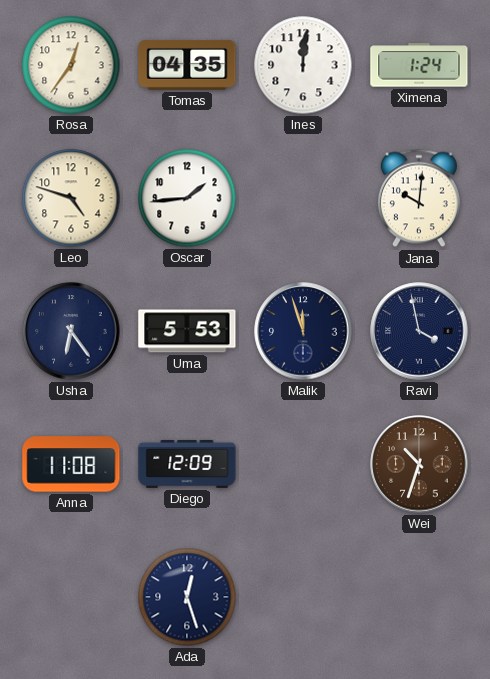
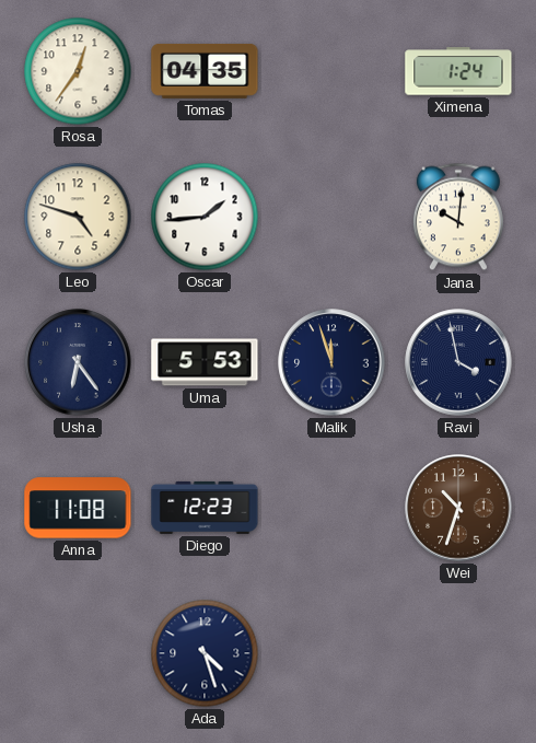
Ines: 12:01 -> none
Diego: 12:09 -> 12:23
Ada: 12:27 -> 4:27
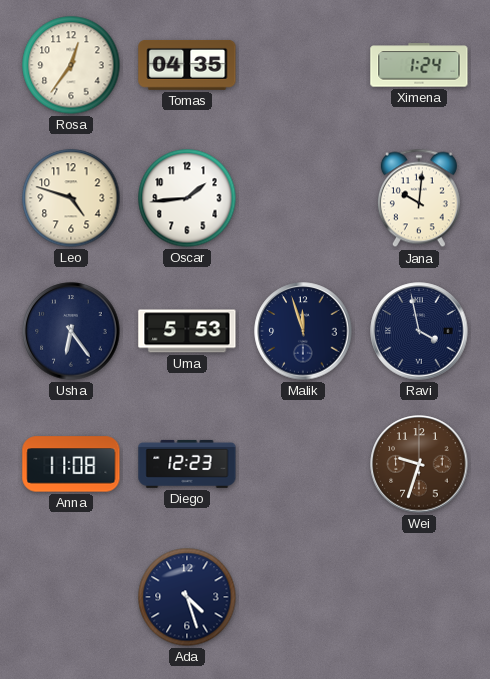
Wei: 10:33 -> 9:33
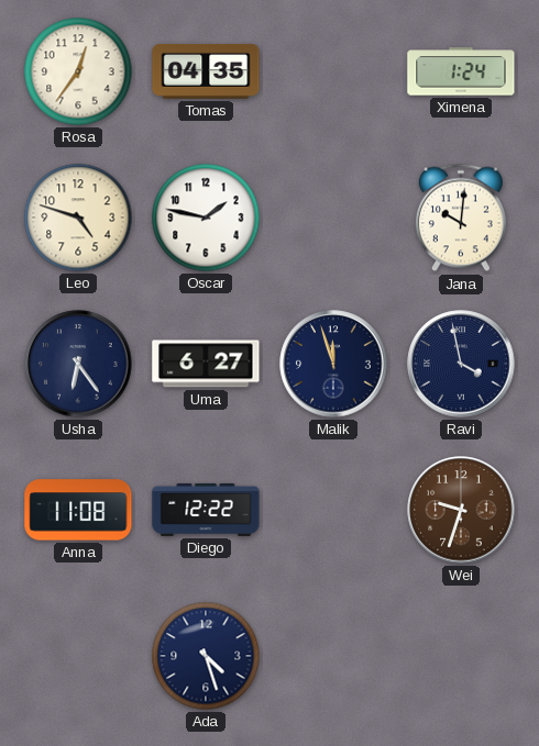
Oscar: 1:44 -> 1:47
Uma: 5:53 -> 6:27
Diego: 12:23 -> 12:22
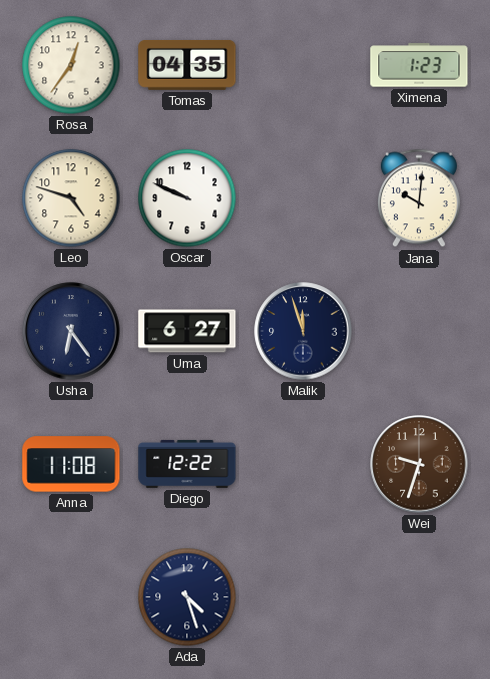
Ximena: 1:24 -> 1:23
Oscar: 1:47 -> 9:49
Ravi: 3:58 -> none
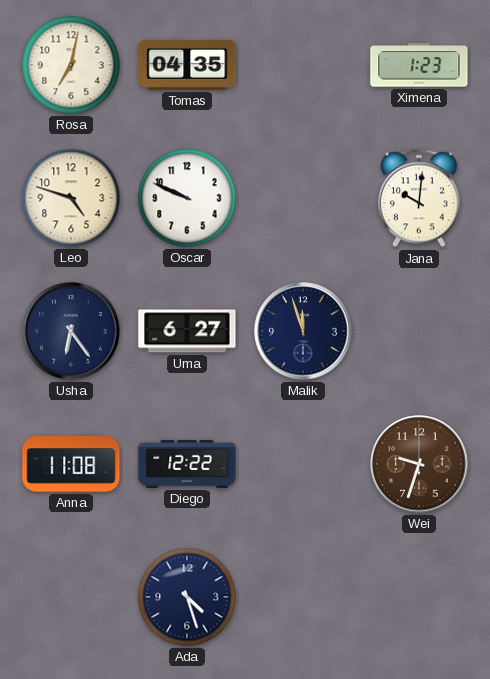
Rosa: 12:36 -> 7:02
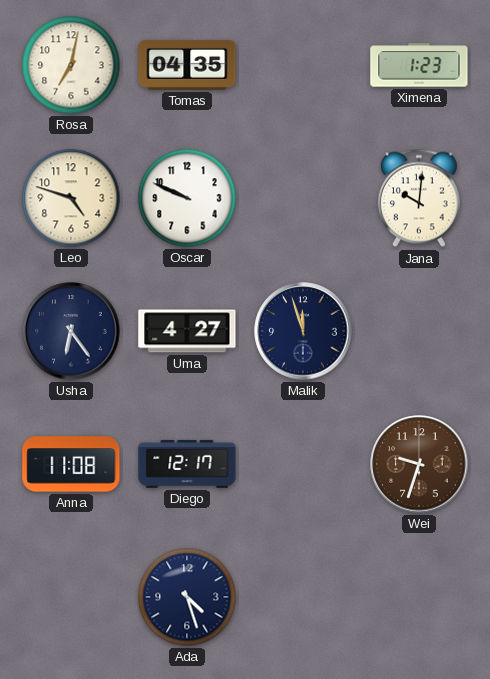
Uma: 6:27 -> 4:27
Diego: 12:22 -> 12:17
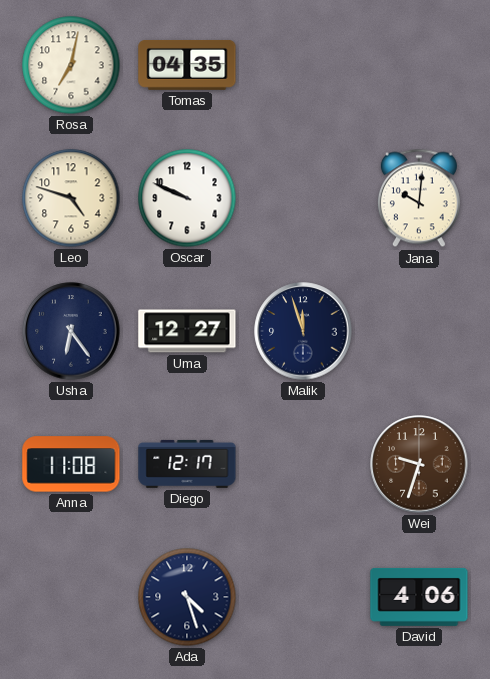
Ximena: 1:23 -> none
Uma: 4:27 -> 12:27
David: none -> 4:06
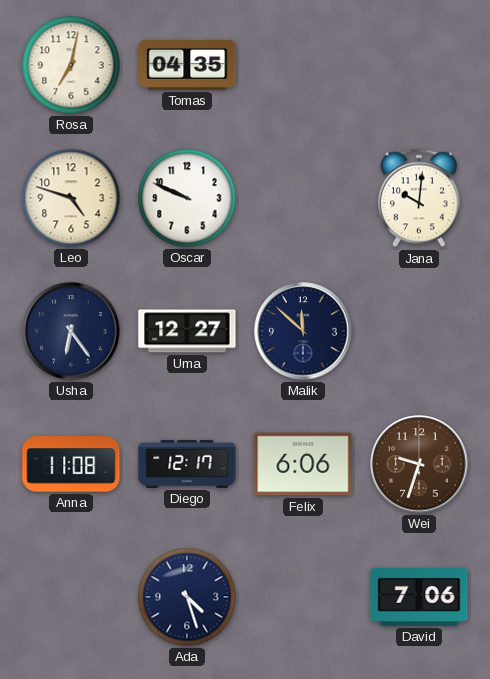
Malik: 11:57 -> 11:52
Felix: none -> 6:06
David: 4:06 -> 7:06
